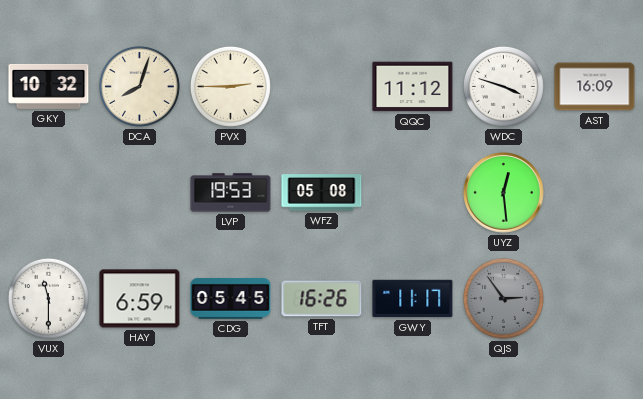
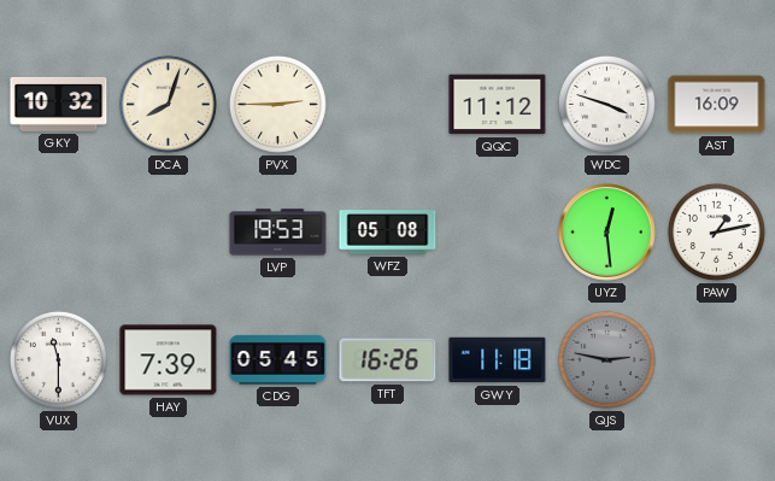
PAW: none -> 1:13
HAY: 6:59 -> 7:39
GWY: 11:17 -> 11:18
QJS: 2:54 -> 2:47
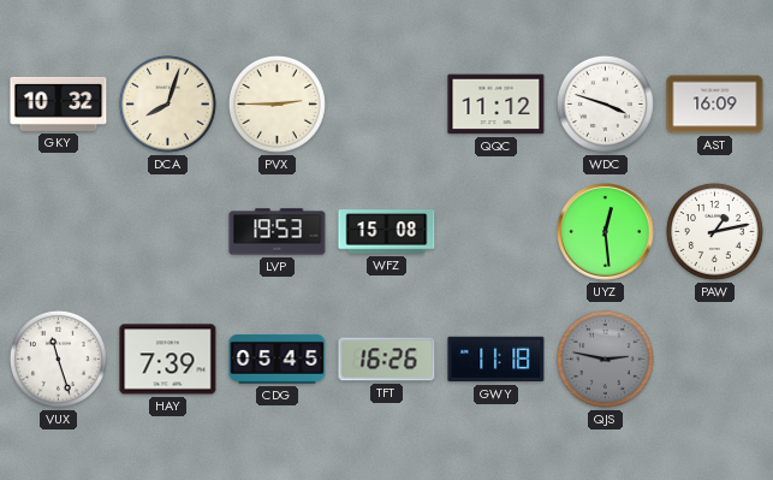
WFZ: 05:08 -> 15:08
VUX: 11:30 -> 11:27
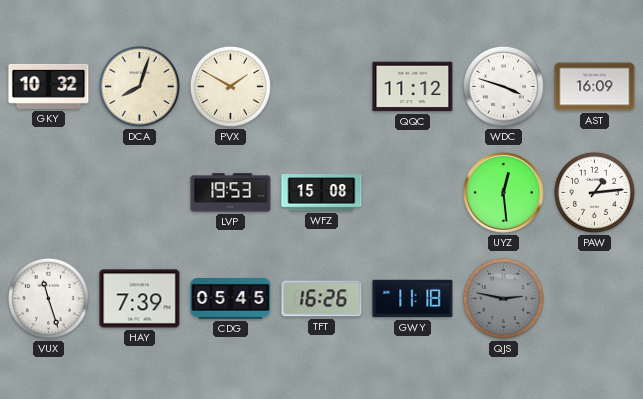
PVX: 2:45 -> 1:50
PAW: 1:13 -> 1:14
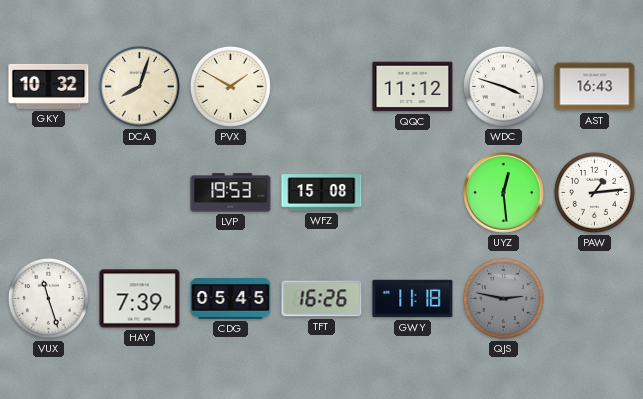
AST: 16:09 -> 16:43
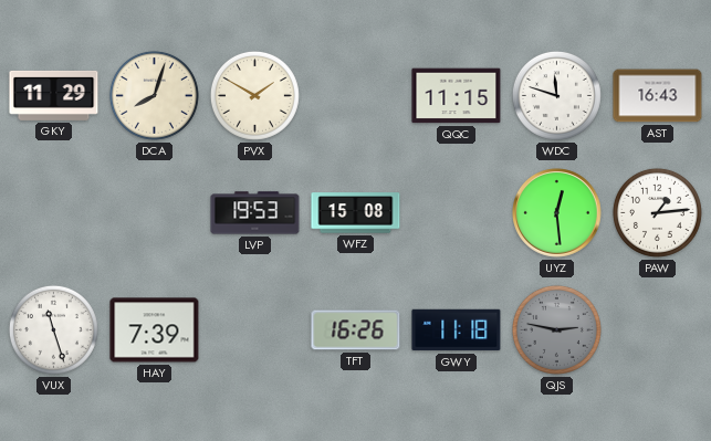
GKY: 10:32 -> 11:29
QQC: 11:12 -> 11:15
WDC: 3:48 -> 11:48
CDG: 05:45 -> none
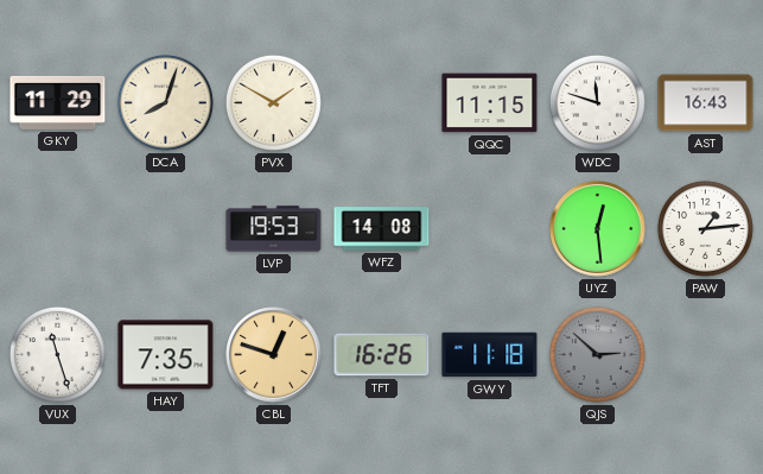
WFZ: 15:08 -> 14:08
HAY: 7:39 -> 7:35
CBL: none -> 12:48
QJS: 2:47 -> 2:52
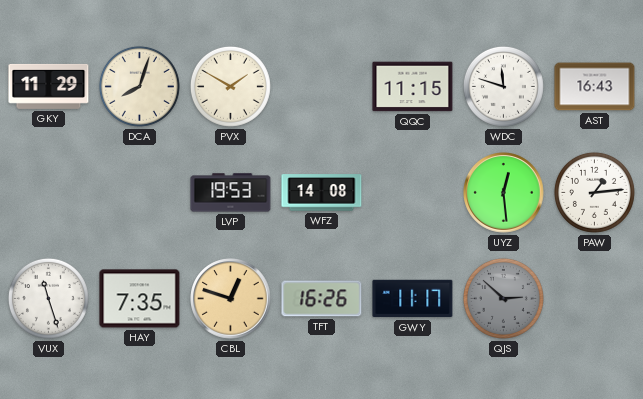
GWY: 11:18 -> 11:17
